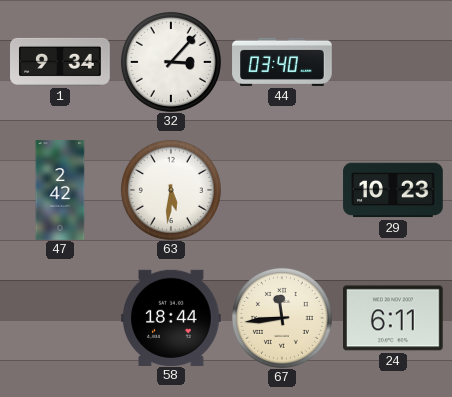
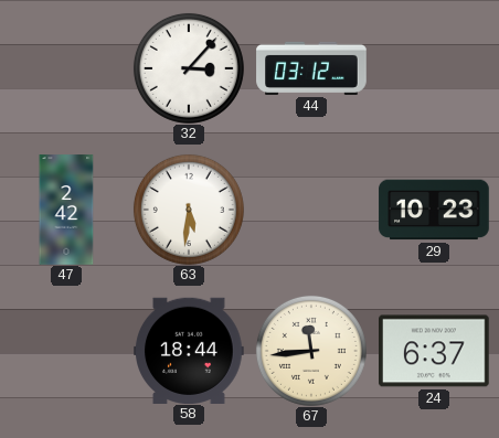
1: 9:34 -> none
44: 03:40 -> 03:12
24: 6:11 -> 6:37
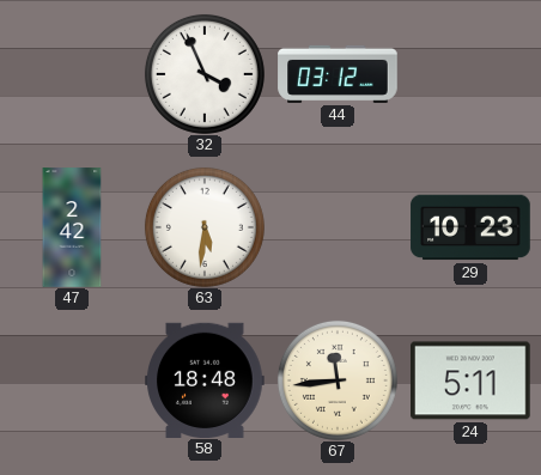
32: 3:07 -> 3:56
58: 18:44 -> 18:48
24: 6:37 -> 5:11
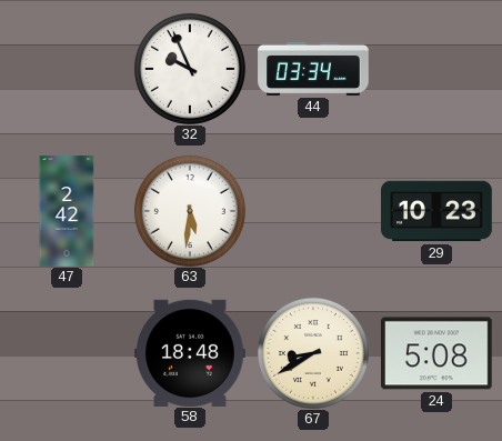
32: 3:56 -> 9:56
44: 03:12 -> 03:34
67: 11:44 -> 8:40
24: 5:11 -> 5:08
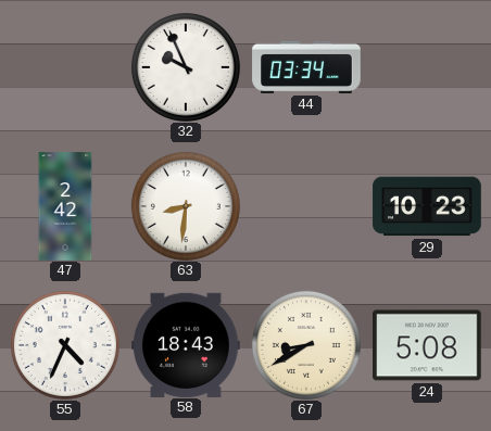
63: 5:31 -> 8:31
55: none -> 4:34
58: 18:48 -> 18:43
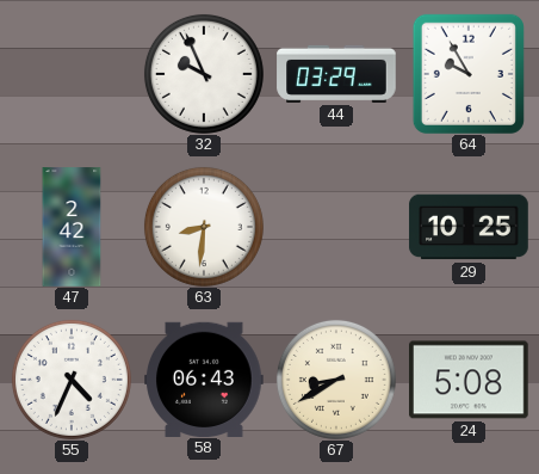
44: 03:34 -> 03:29
64: none -> 9:55
29: 10:23 -> 10:25
58: 18:43 -> 06:43
